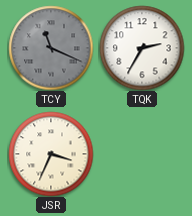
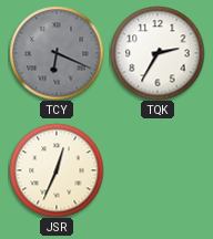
TCY: 11:19 -> 6:19
JSR: 3:34 -> 12:34
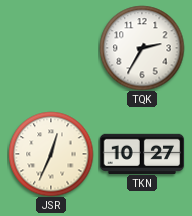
TCY: 6:19 -> none
TKN: none -> 10:27
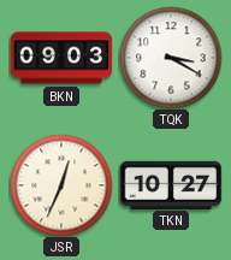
BKN: none -> 09:03
TQK: 2:35 -> 3:20
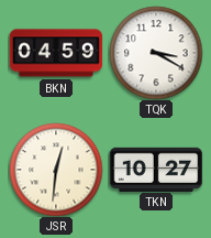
BKN: 09:03 -> 04:59
JSR: 12:34 -> 12:31
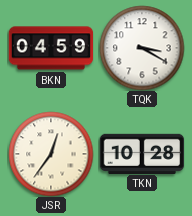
JSR: 12:31 -> 12:36
TKN: 10:27 -> 10:28
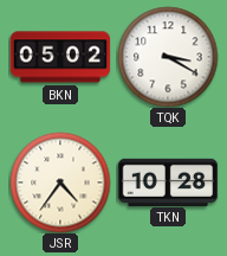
BKN: 04:59 -> 05:02
JSR: 12:36 -> 4:36
